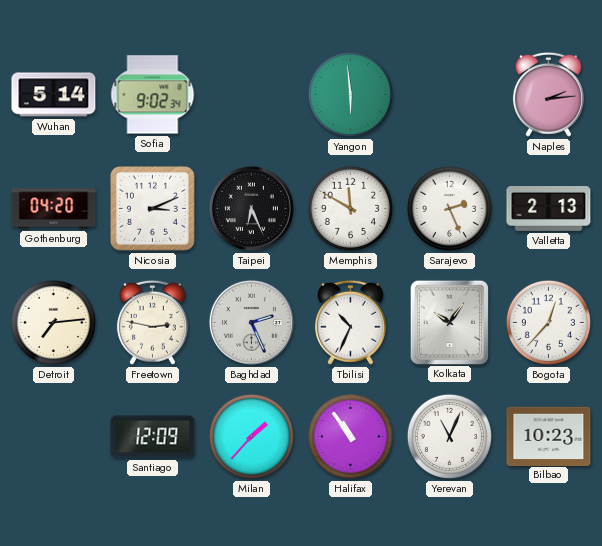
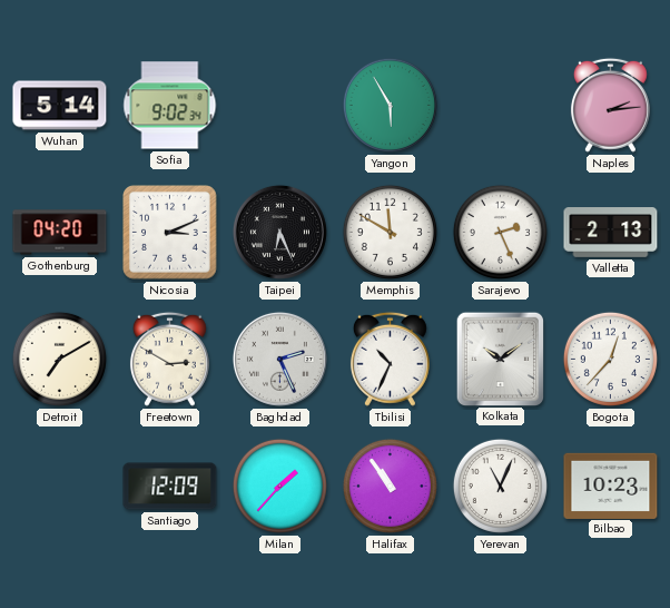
Yangon: 5:59 -> 5:55
Detroit: 7:14 -> 7:10
Freetown: 2:47 -> 2:50
Kolkata: 10:06 -> 10:09
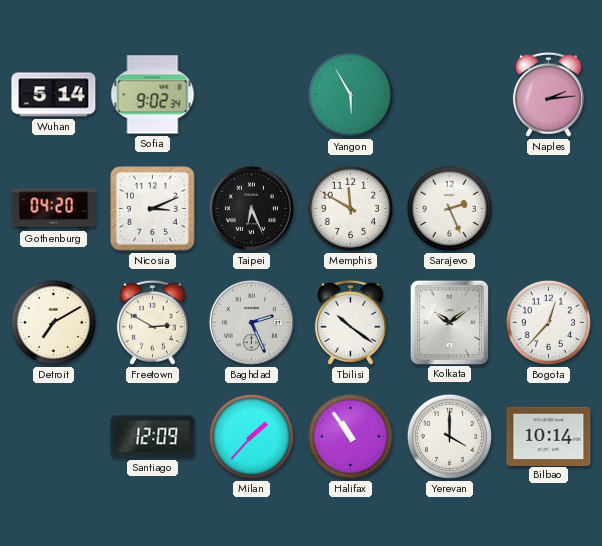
Valletta: 2:13 -> none
Tbilisi: 10:34 -> 10:21
Yerevan: 11:04 -> 4:00
Bilbao: 10:23 -> 10:14
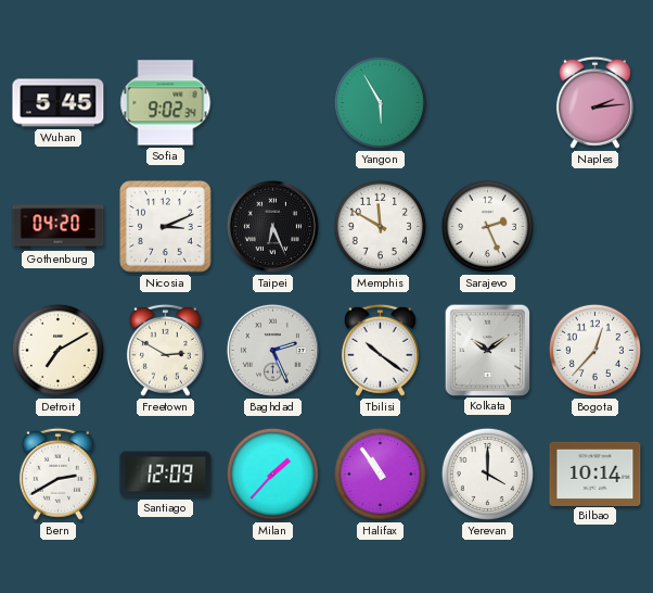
Wuhan: 5:14 -> 5:45
Bern: none -> 2:40
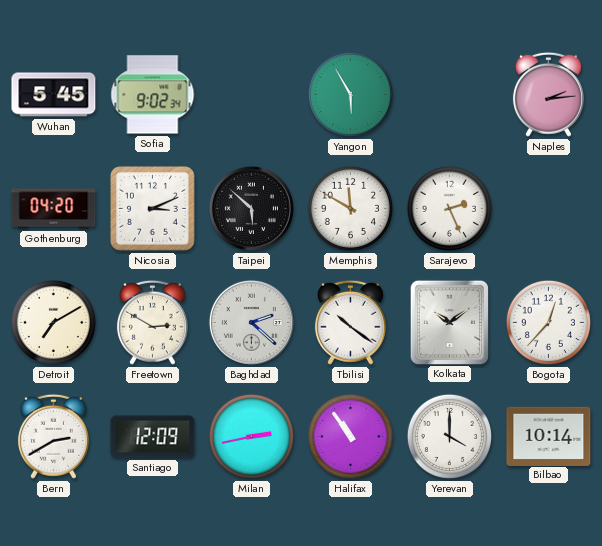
Taipei: 6:26 -> 5:52
Baghdad: 2:26 -> 2:22
Milan: 1:37 -> 2:43
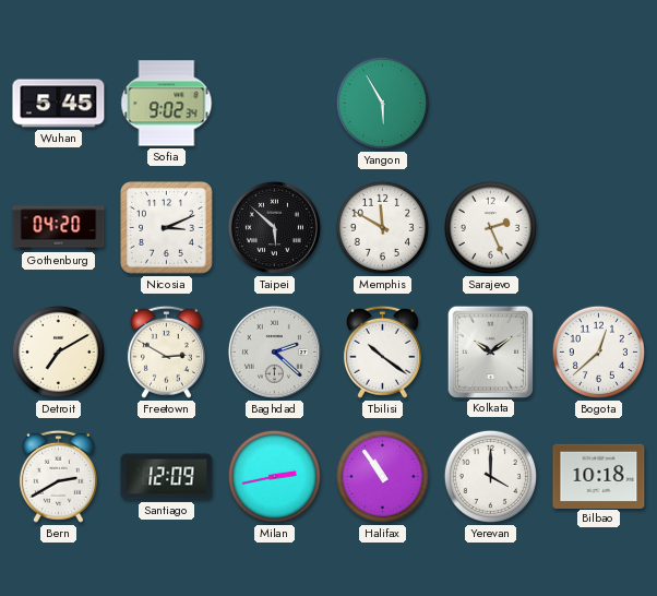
Naples: 2:14 -> none
Bogota: 12:37 -> 12:38
Bilbao: 10:14 -> 10:18
